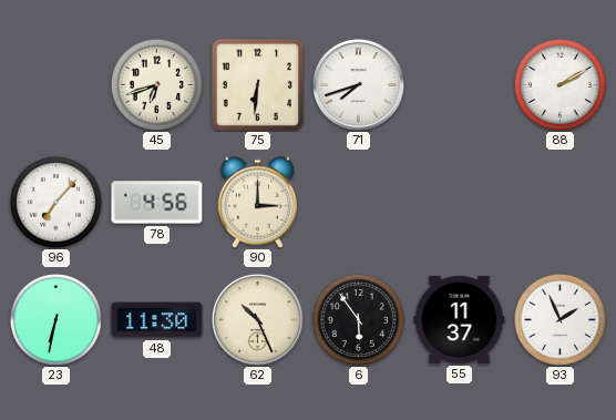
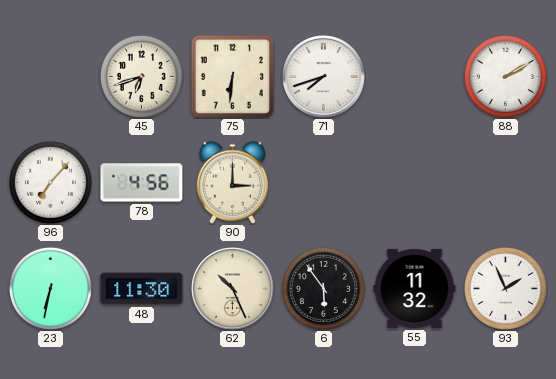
55: 11:37 -> 11:32
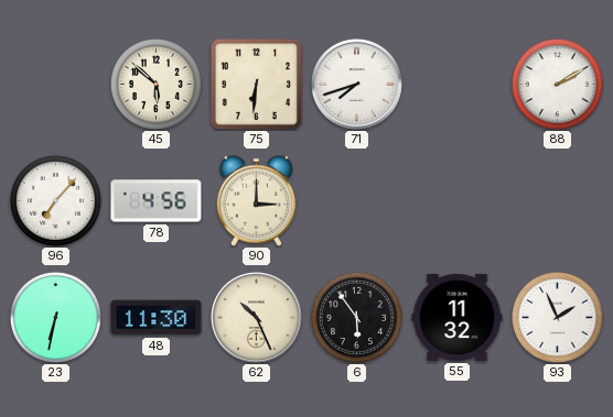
45: 6:42 -> 5:52
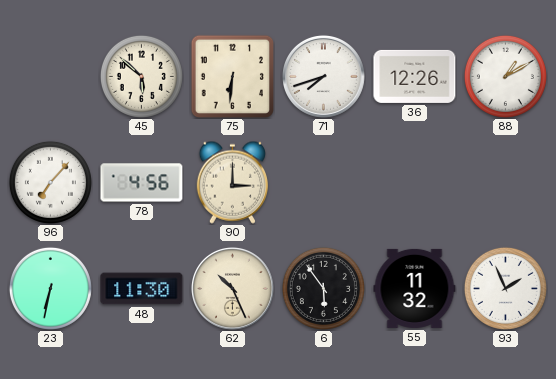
36: none -> 12:26
88: 2:10 -> 1:10
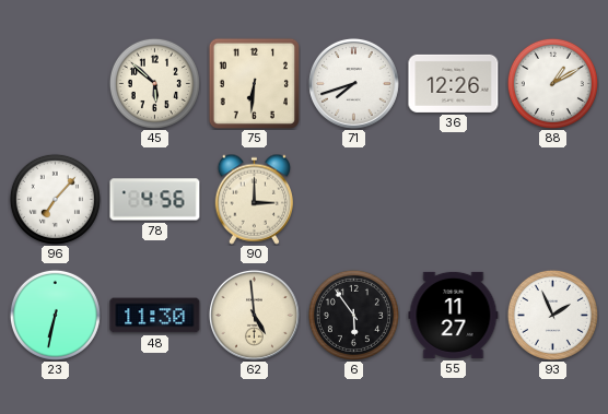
62: 10:26 -> 4:59
55: 11:32 -> 11:27
